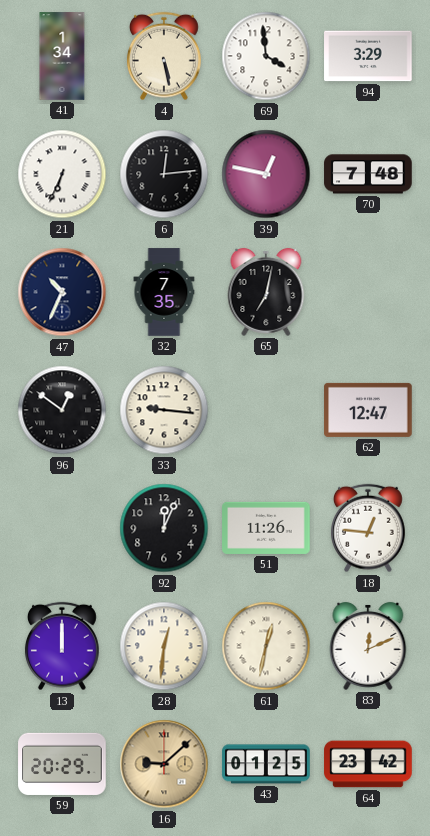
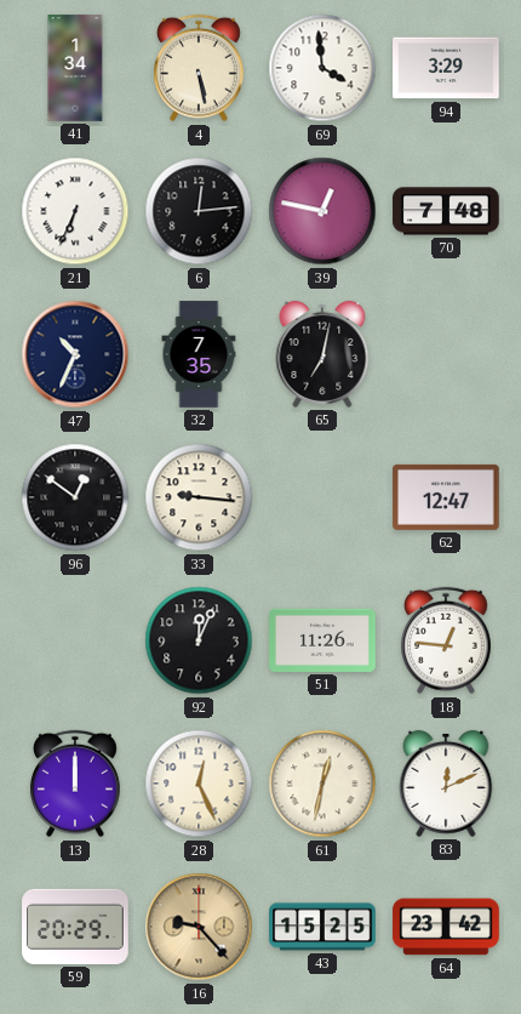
28: 12:31 -> 12:26
16: 9:08 -> 9:23
43: 01:25 -> 15:25
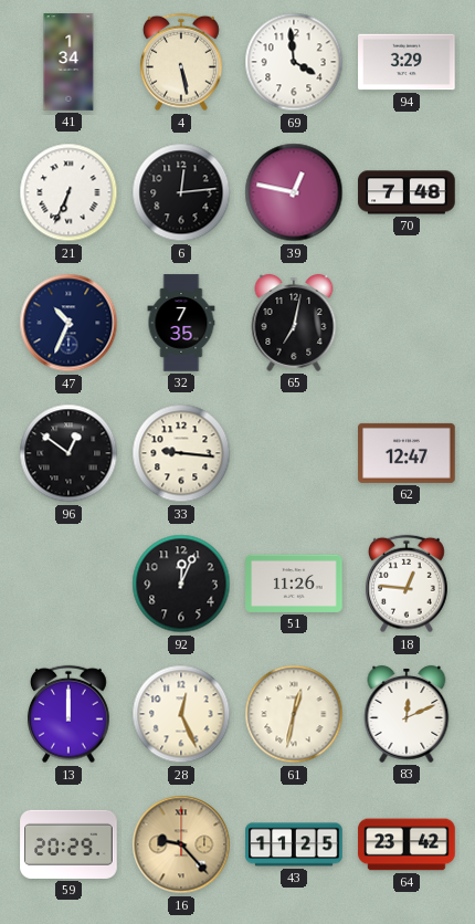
43: 15:25 -> 11:25
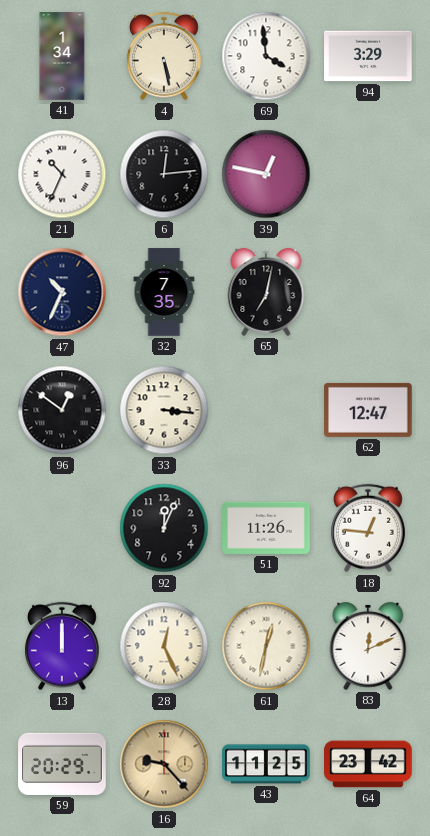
21: 6:34 -> 10:34
70: 7:48 -> none
33: 9:16 -> 3:16
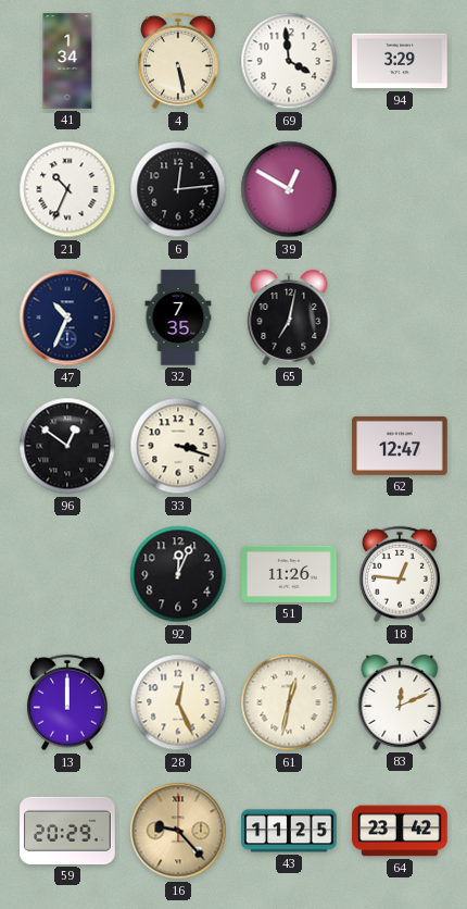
39: 12:47 -> 12:50
33: 3:16 -> 3:18
